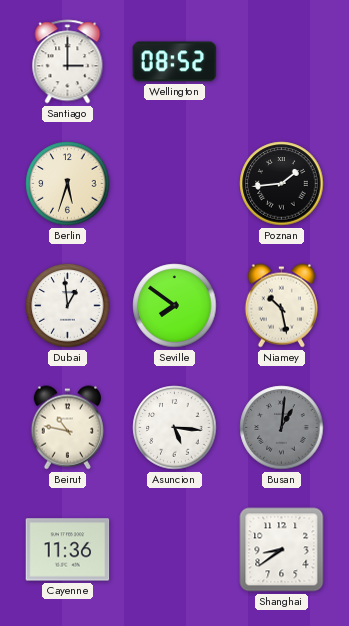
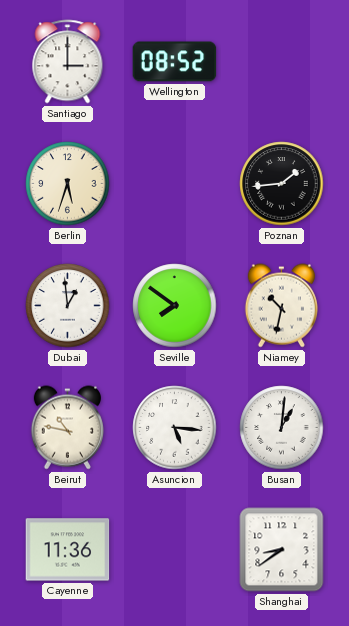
Niamey: 10:28 -> 10:32
Busan dial: grey -> white
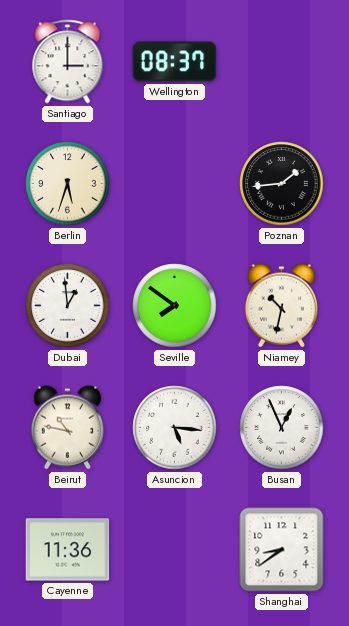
Wellington: 08:52 -> 08:37
Busan: 1:01 -> 12:56
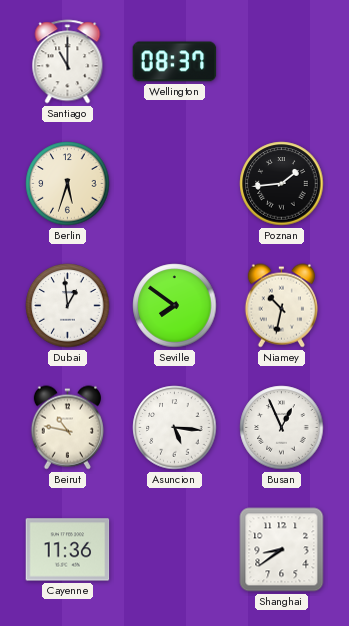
Santiago: 3:00 -> 11:00
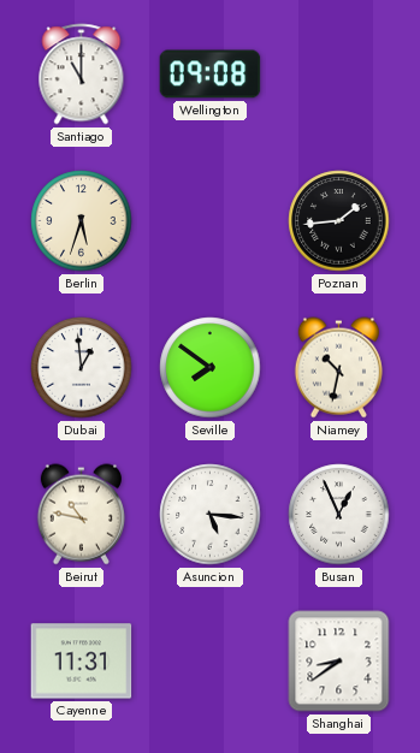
Wellington: 08:37 -> 09:08
Cayenne: 11:36 -> 11:31
